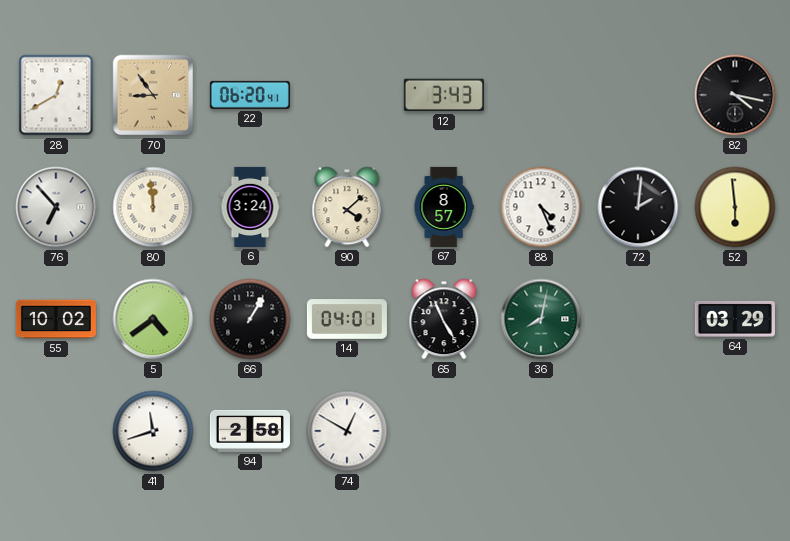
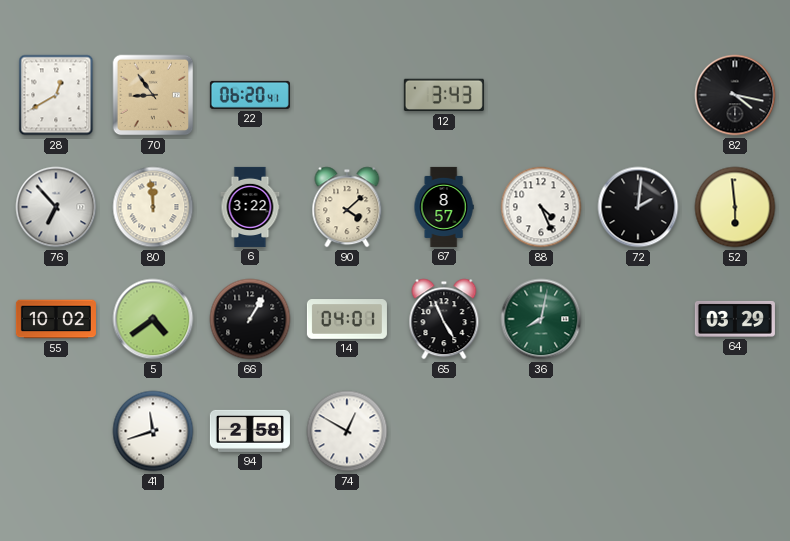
6: 3:24 -> 3:22
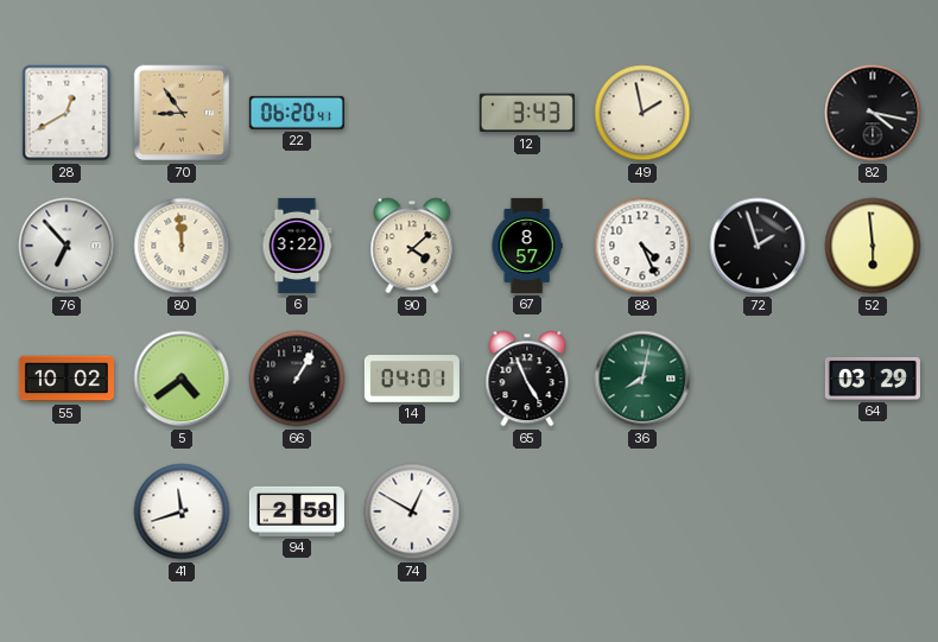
49: none -> 1:58
72: 2:01 -> 1:57
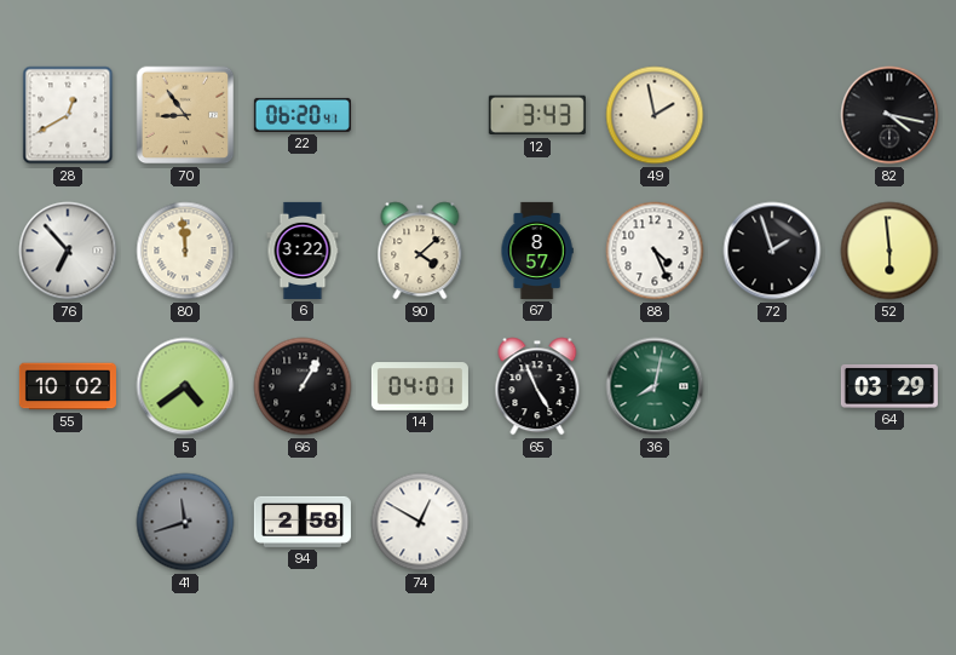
41 dial: white -> grey
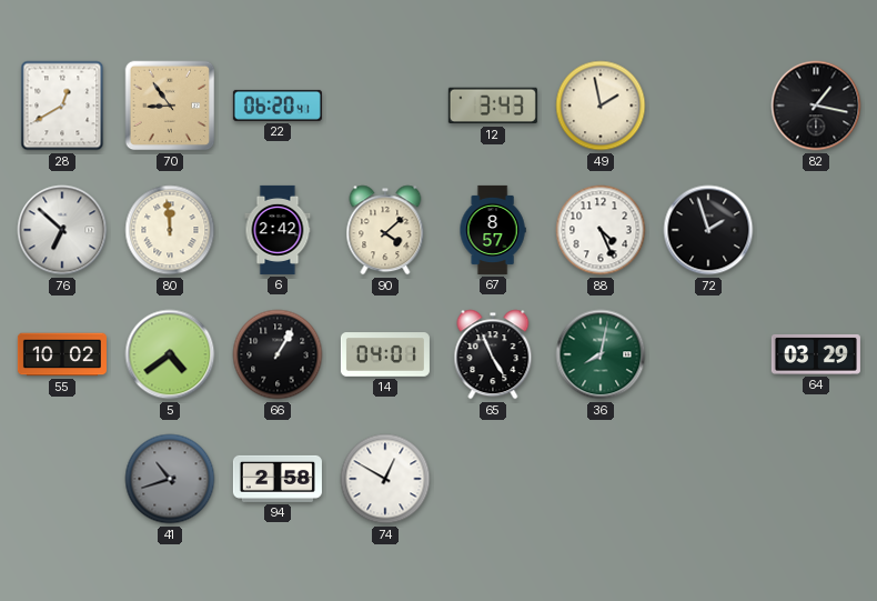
82: 4:17 -> 1:17
76: 6:53 -> 6:52
6: 3:22 -> 2:42
52: 5:59 -> none
41: 11:42 -> 10:42
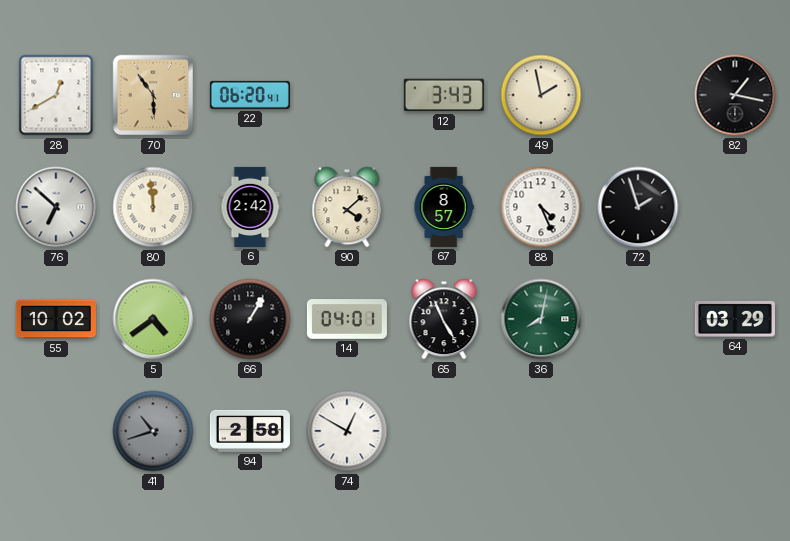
70: 8:54 -> 5:54
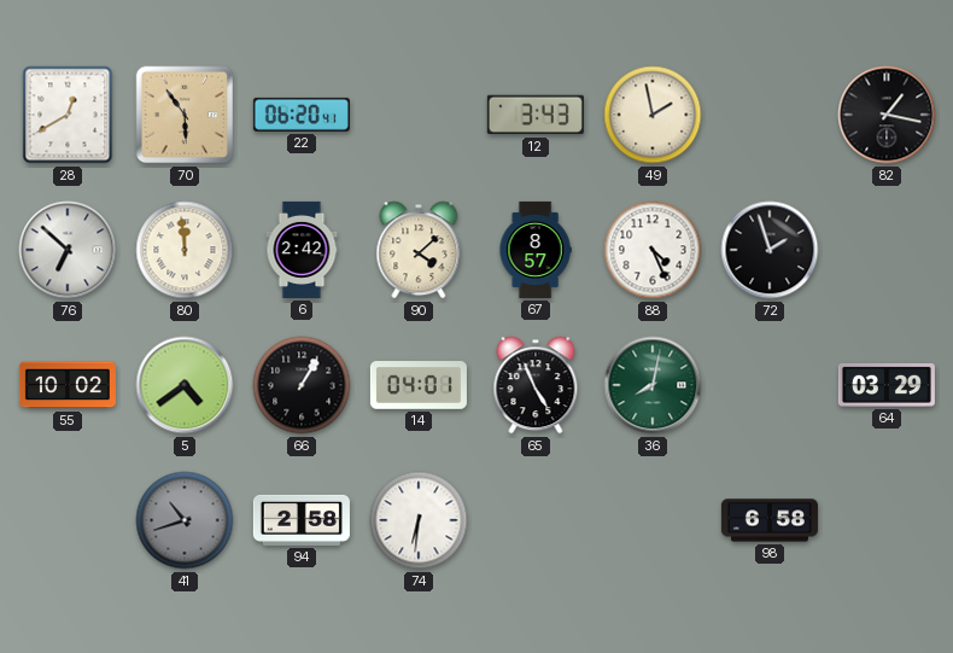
74: 12:50 -> 6:31
98: none -> 6:58
